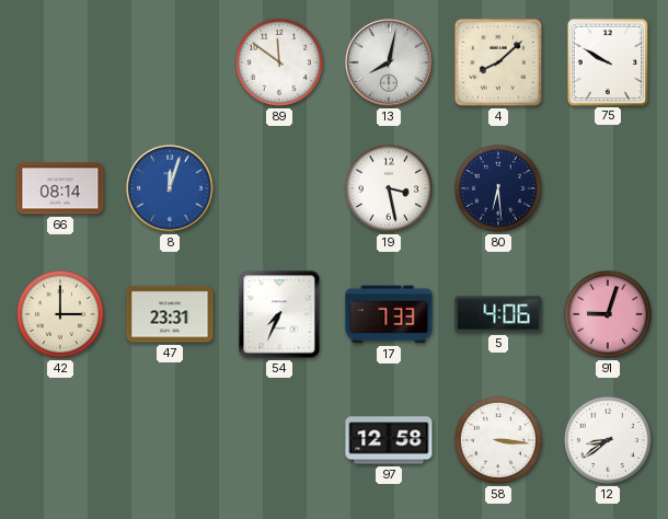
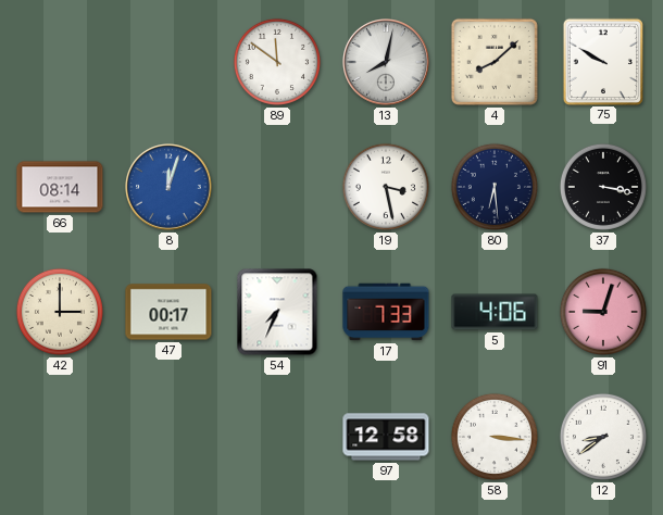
37: none -> 3:17
47: 23:31 -> 00:17
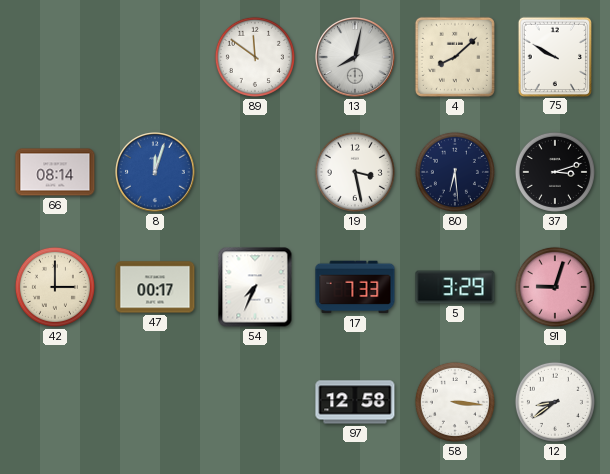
37: 3:17 -> 3:12
5: 4:06 -> 3:29
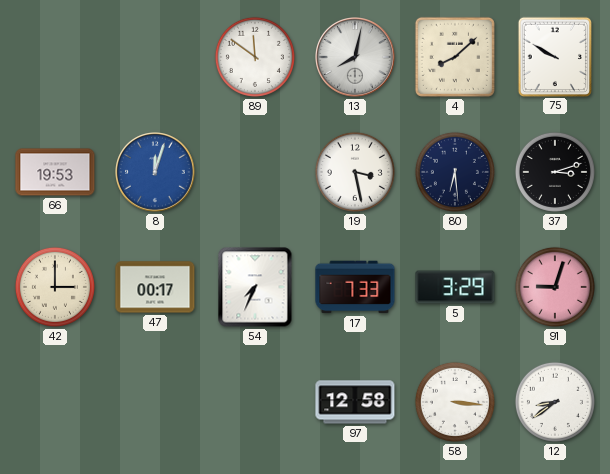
66: 08:14 -> 19:53
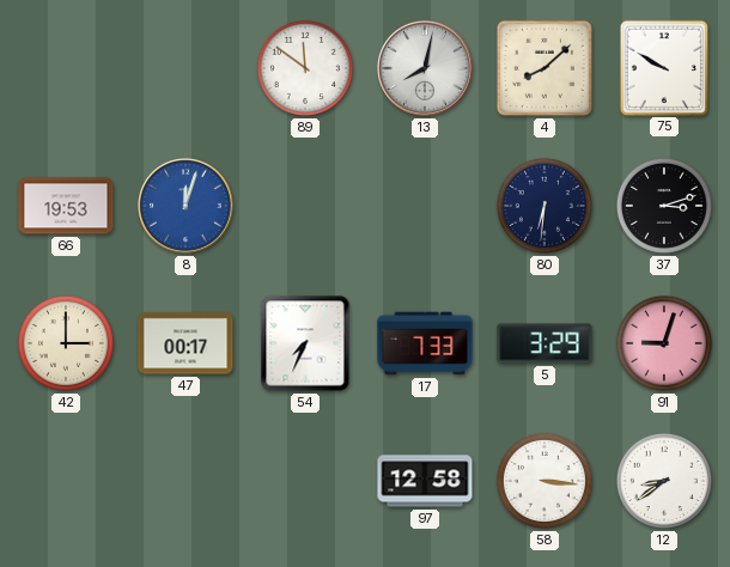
19: 3:28 -> none
80: 6:29 -> 6:31
